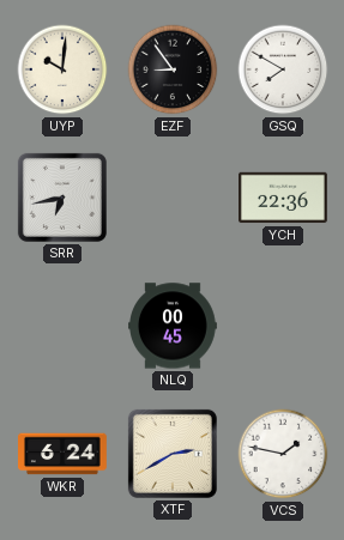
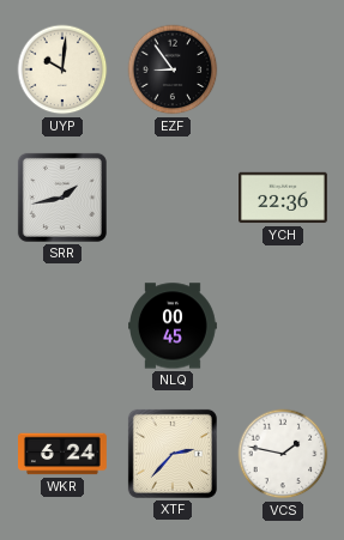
GSQ: 7:50 -> none
SRR: 6:43 -> 1:43
XTF: 2:40 -> 2:37
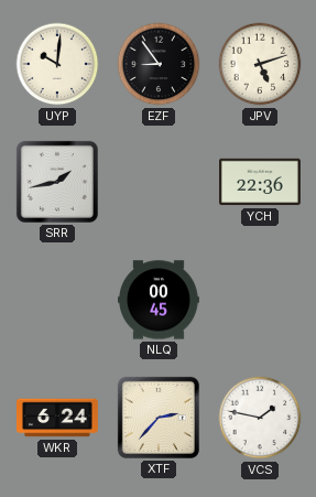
JPV: none -> 5:12
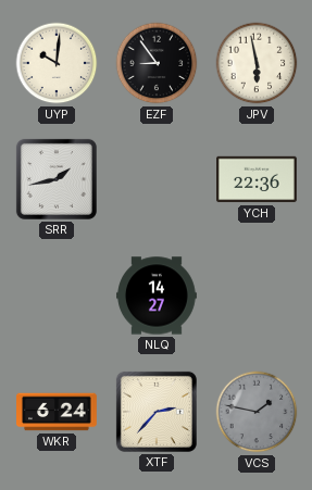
JPV: 5:12 -> 5:58
NLQ: 00:45 -> 14:27
VCS dial: white -> grey
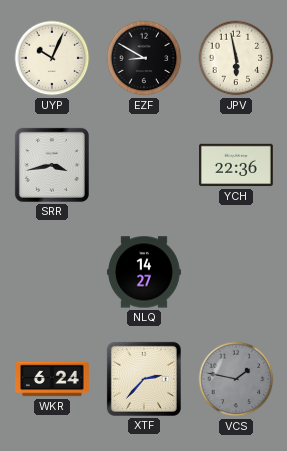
UYP: 10:01 -> 10:04
EZF: 8:54 -> 8:50
SRR: 1:43 -> 3:43
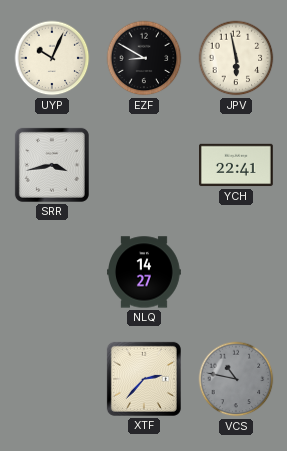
YCH: 22:36 -> 22:41
WKR: 6:24 -> none
VCS: 1:47 -> 10:47
